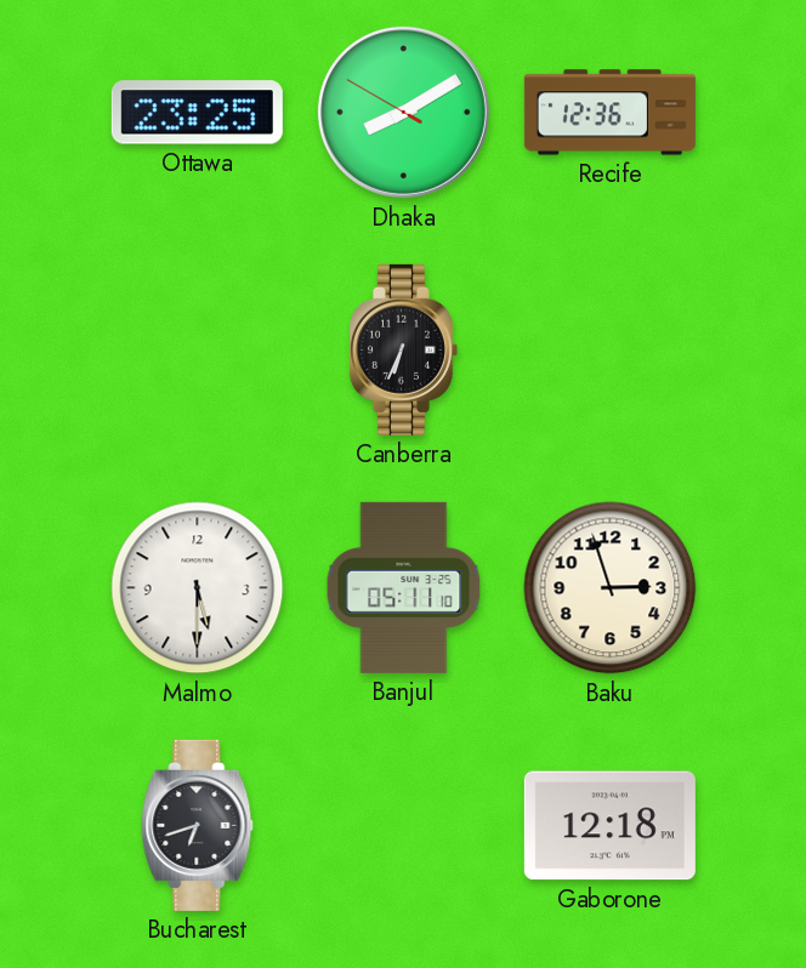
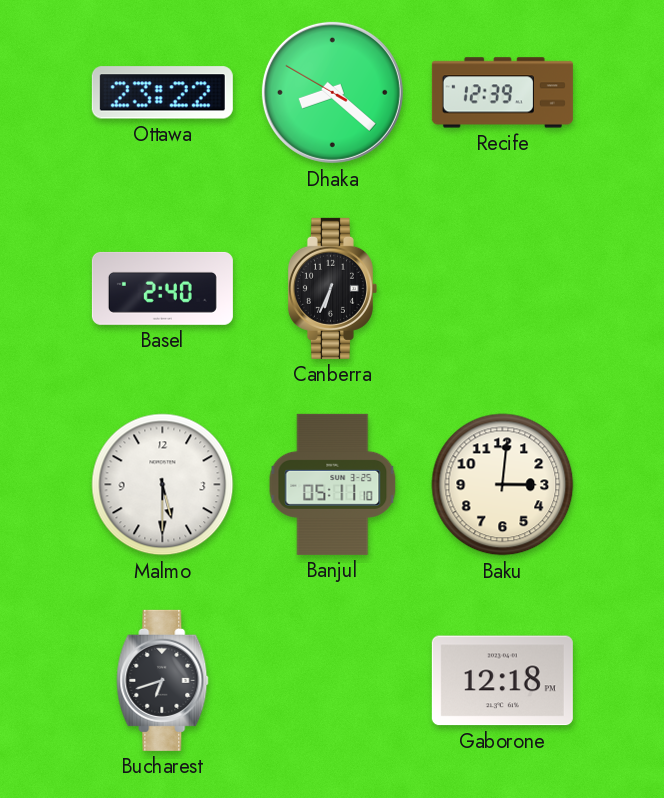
Ottawa: 23:25 -> 23:22
Dhaka: 8:09 -> 8:21
Recife: 12:36 -> 12:39
Basel: none -> 2:40
Baku: 2:57 -> 3:01
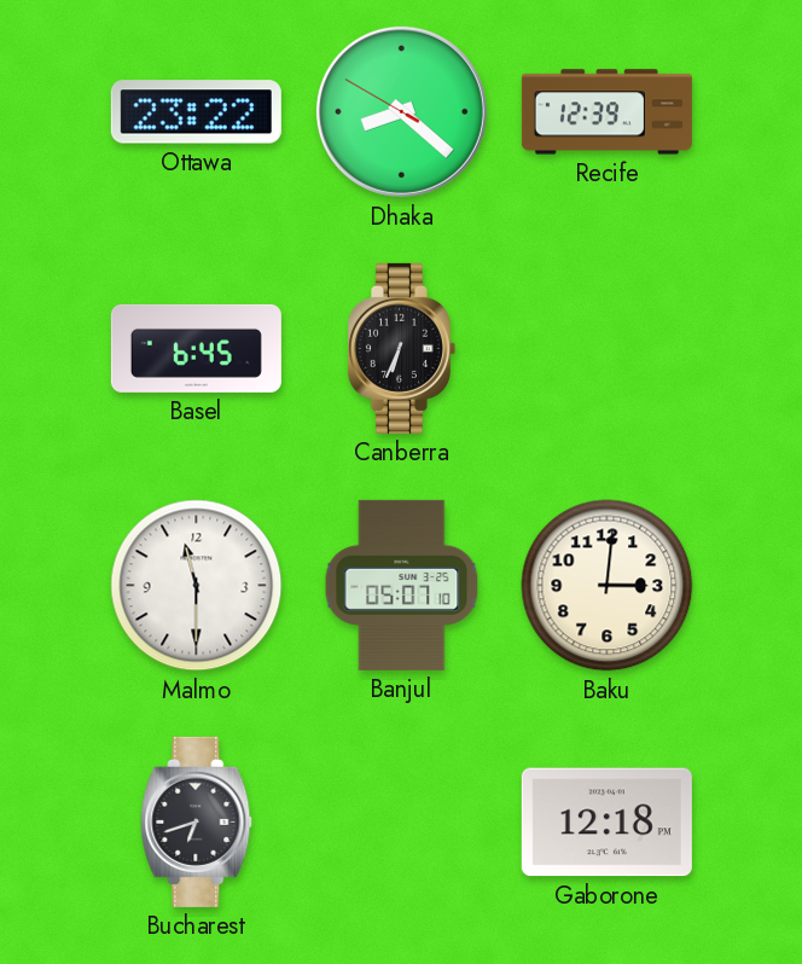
Basel: 2:40 -> 6:45
Malmo: 5:30 -> 11:30
Banjul: 05:11 -> 05:07
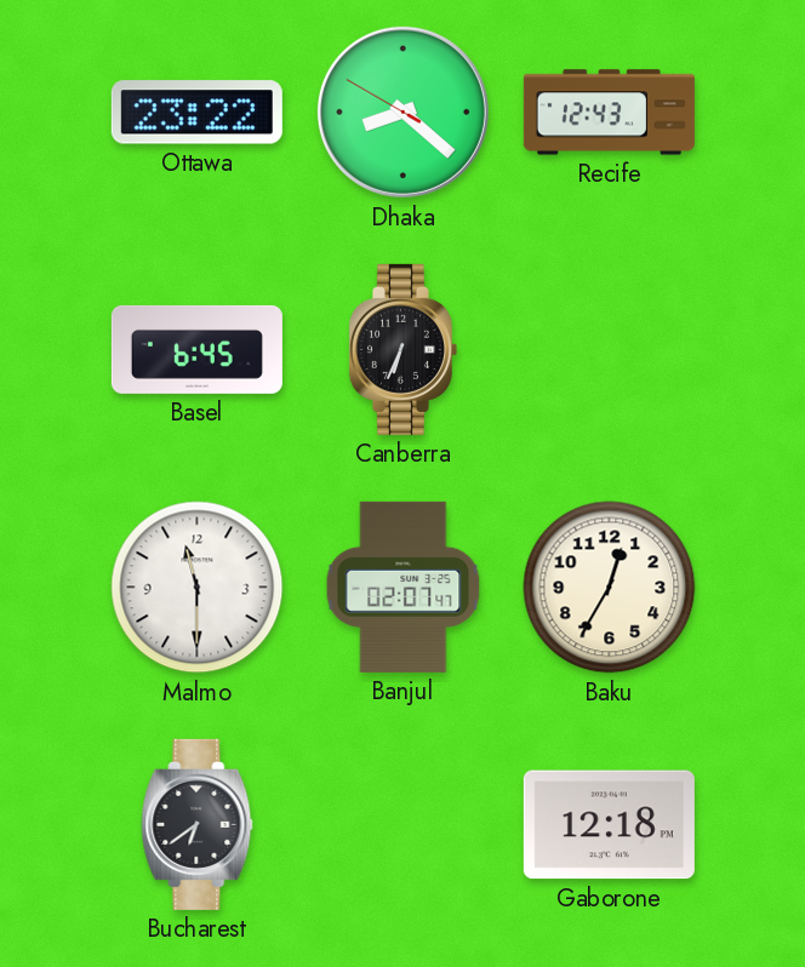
Recife: 12:39 -> 12:43
Banjul: 05:07 -> 02:07
Baku: 3:01 -> 12:35
Bucharest: 6:42 -> 6:39
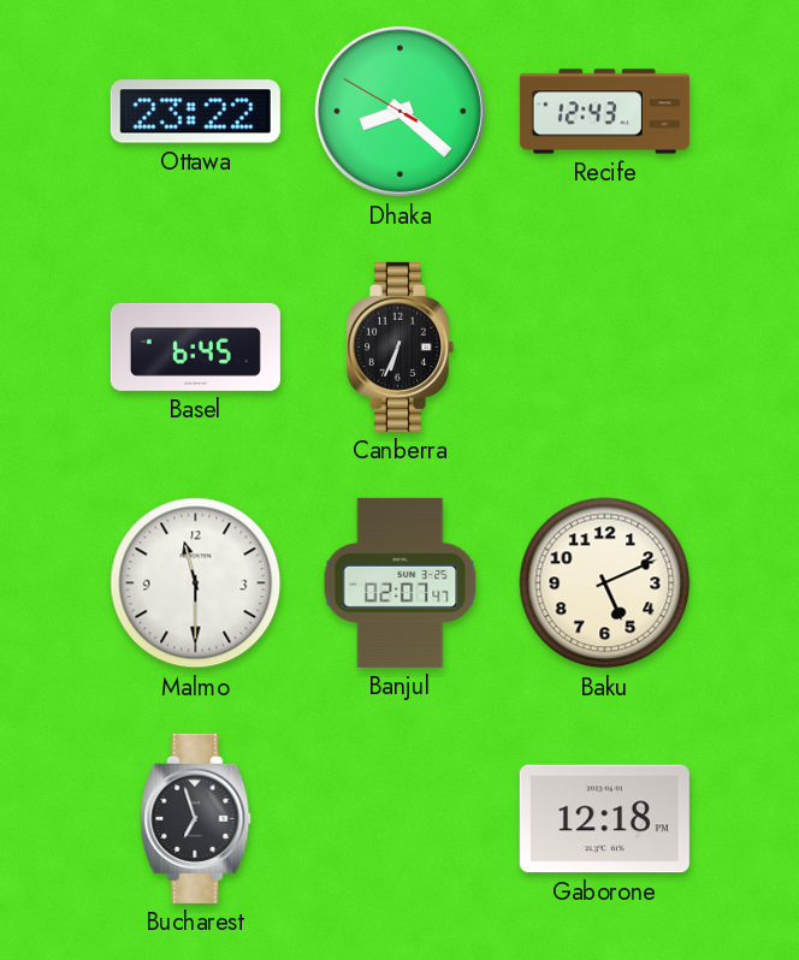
Baku: 12:35 -> 5:11
Bucharest: 6:39 -> 6:57
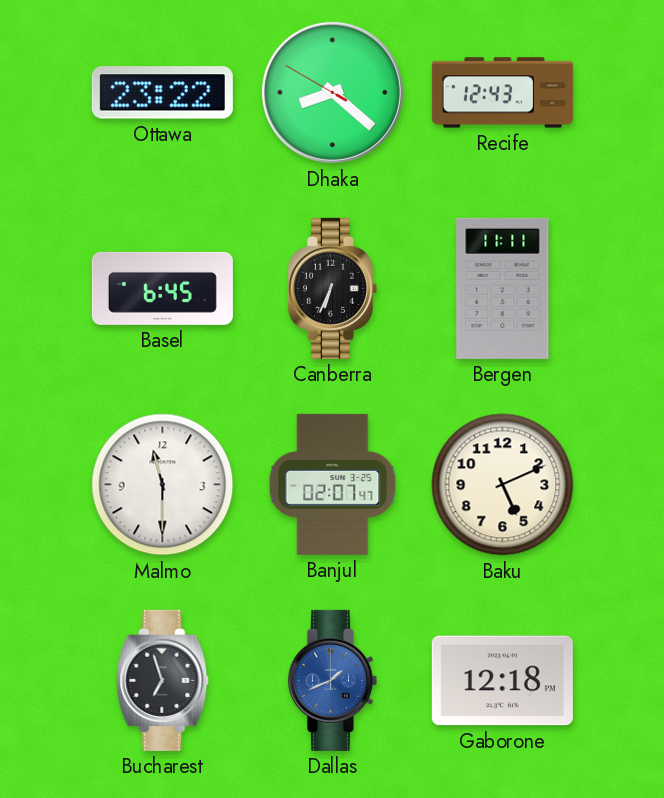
Bergen: none -> 11:11
Dallas: none -> 1:41
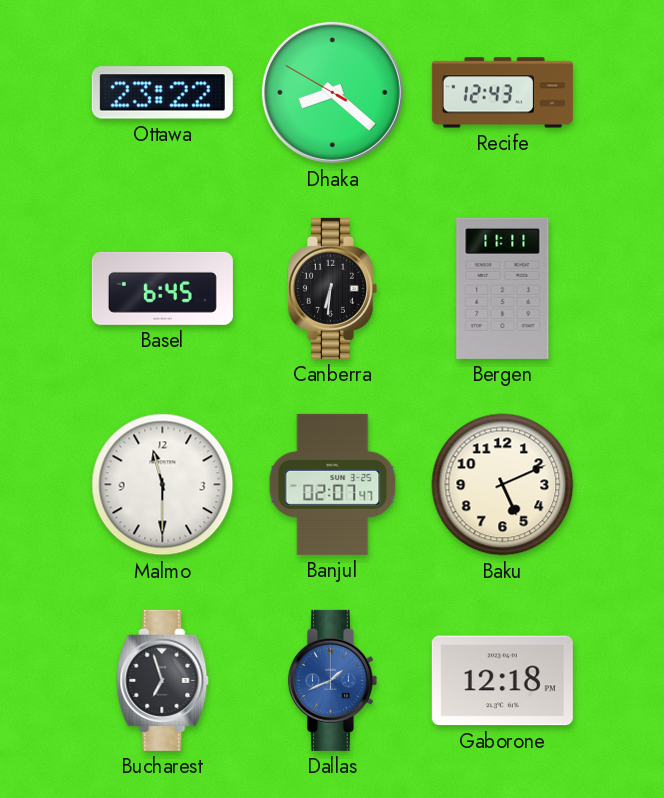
Canberra: 6:34 -> 6:31
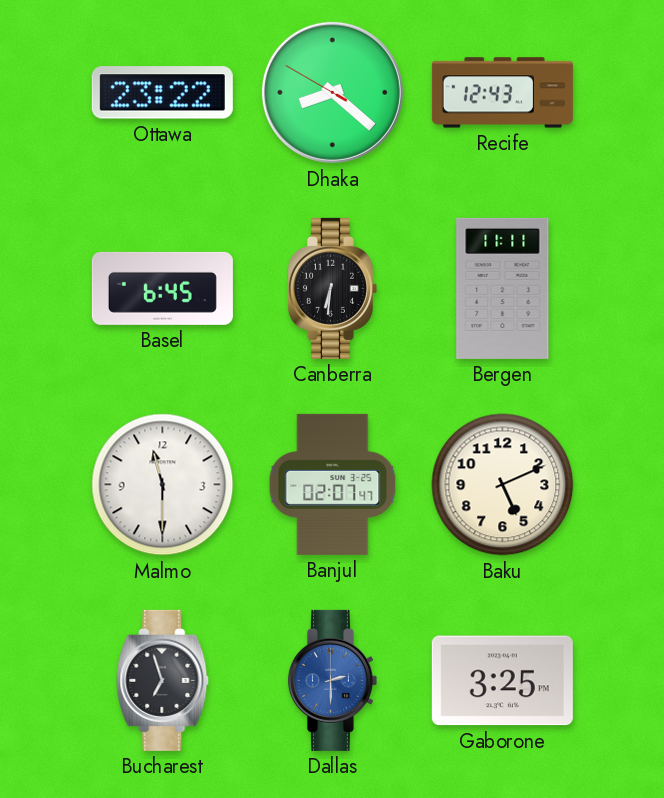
Dallas: 1:41 -> 2:30
Gaborone: 12:18 -> 3:25
